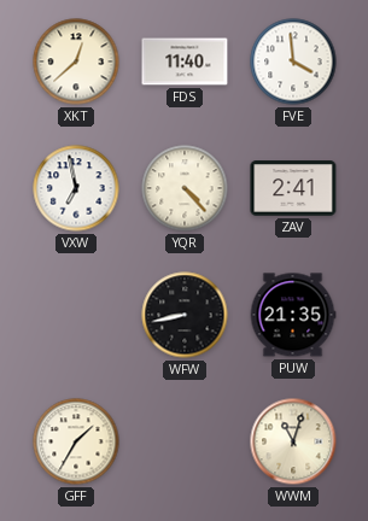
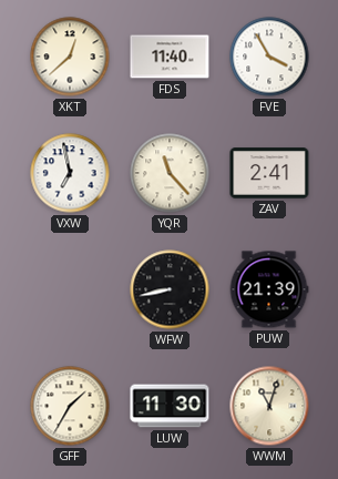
FVE: 3:59 -> 3:55
YQR: 4:23 -> 11:23
PUW: 21:35 -> 21:39
LUW: none -> 11:30
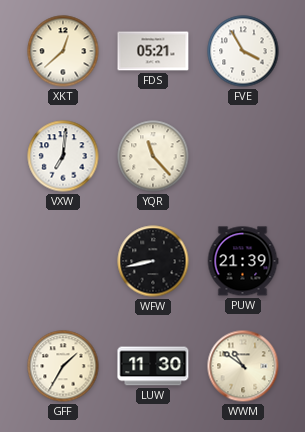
FDS: 11:40 -> 05:21
VXW: 6:58 -> 7:01
ZAV: 2:41 -> none
WWM: 11:03 -> 10:51
